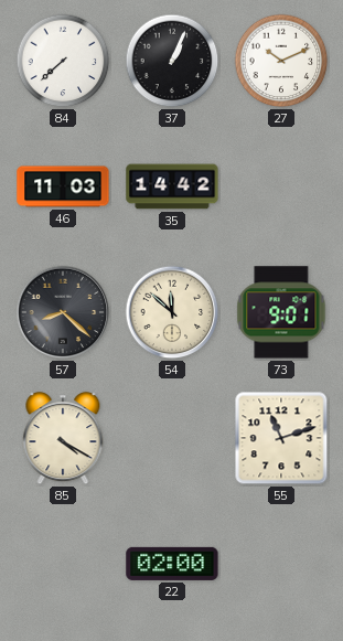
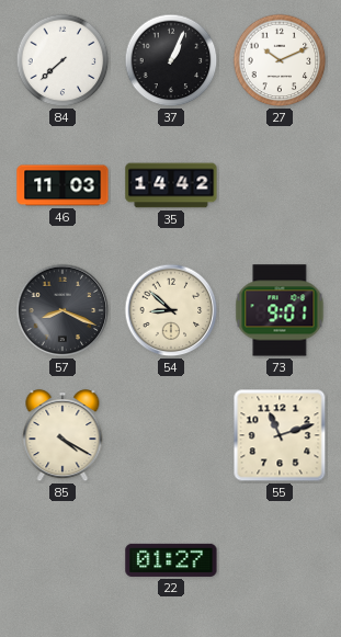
57: 8:22 -> 8:19
54: 11:52 -> 8:52
22: 02:00 -> 01:27
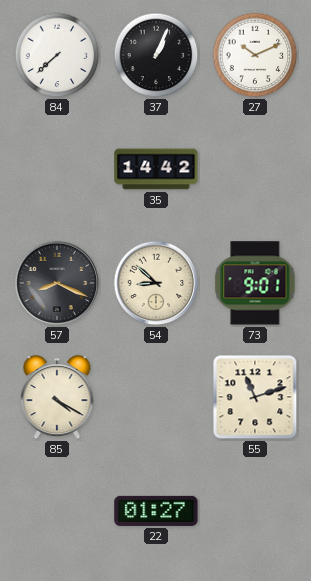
46: 11:03 -> none
